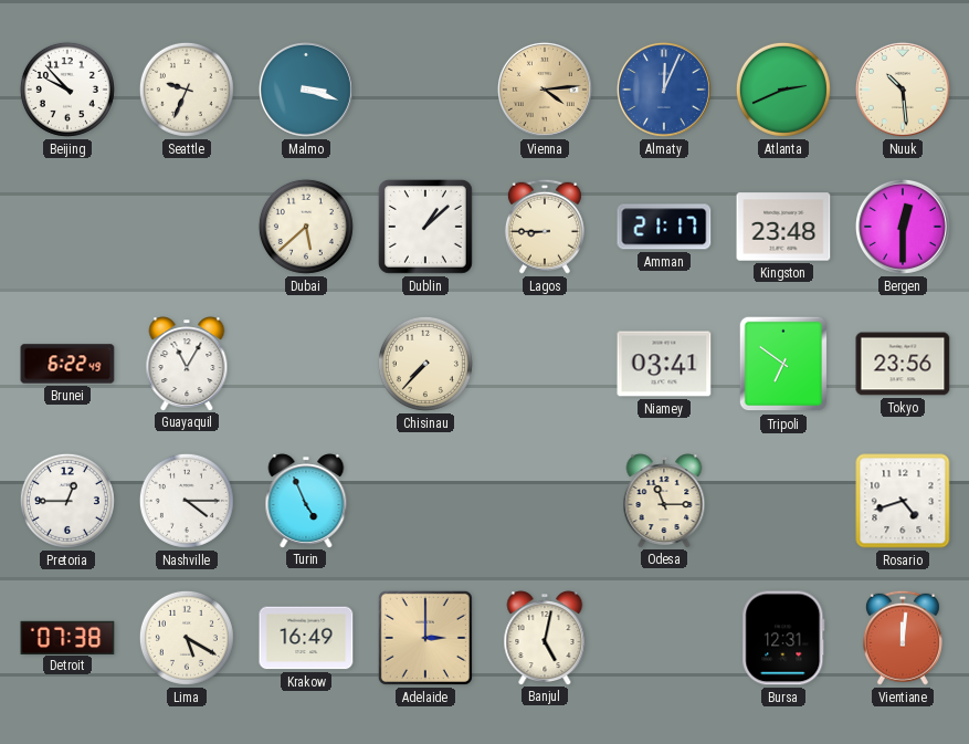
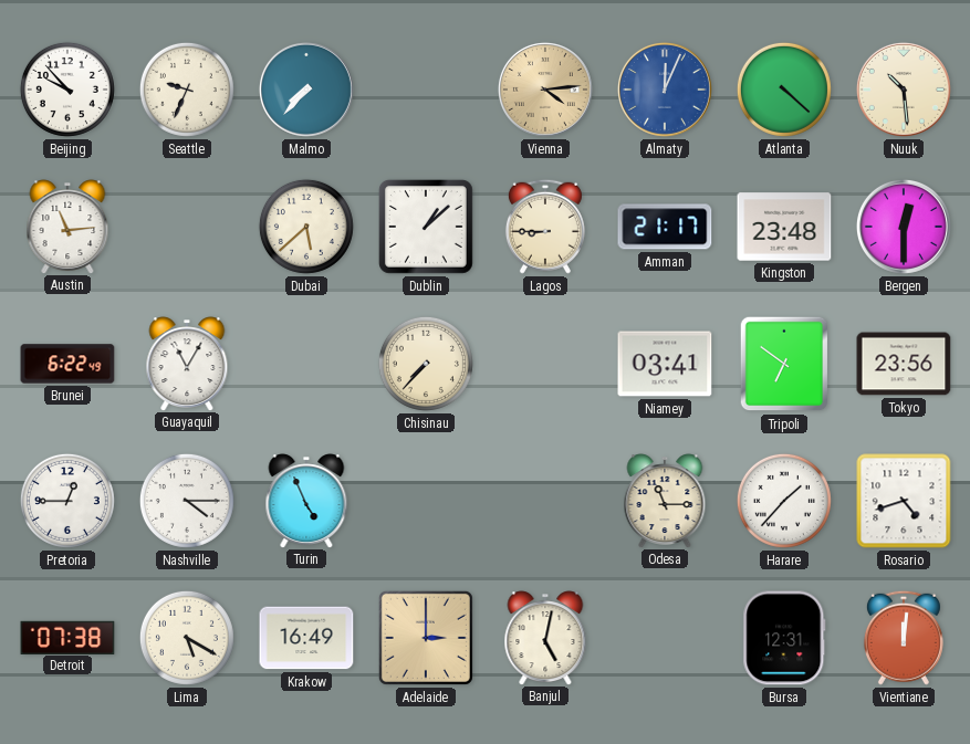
Malmo: 3:18 -> 7:37
Atlanta: 2:41 -> 4:22
Austin: none -> 11:14
Harare: none -> 1:37
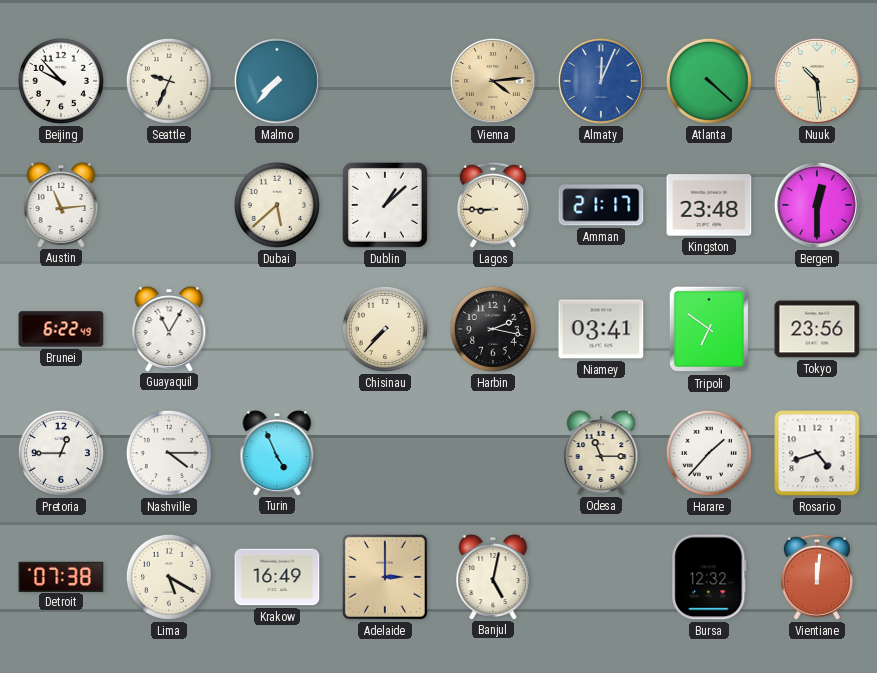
Harbin: none -> 2:17
Bursa: 12:31 -> 12:32
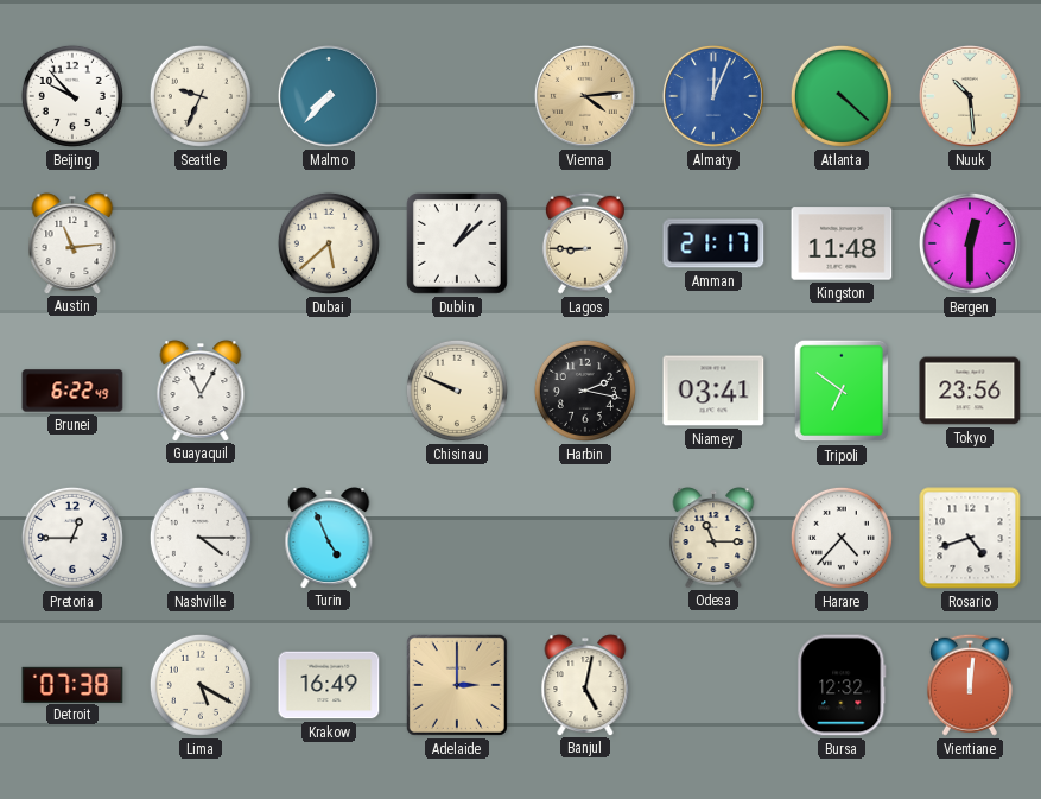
Kingston: 23:48 -> 11:48
Chisinau: 7:37 -> 9:49
Harare: 1:37 -> 4:37
